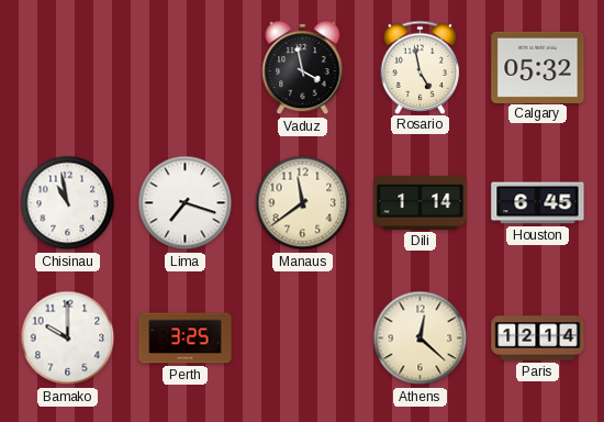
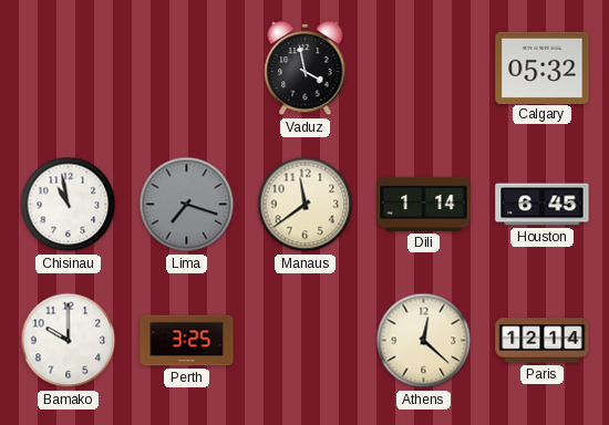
Rosario: 4:58 -> none
Lima dial: white -> grey
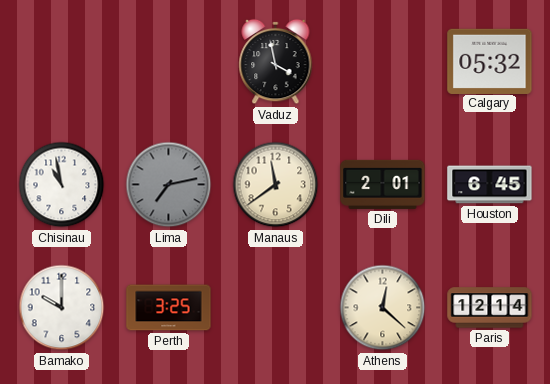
Lima: 7:18 -> 7:13
Dili: 1:14 -> 2:01
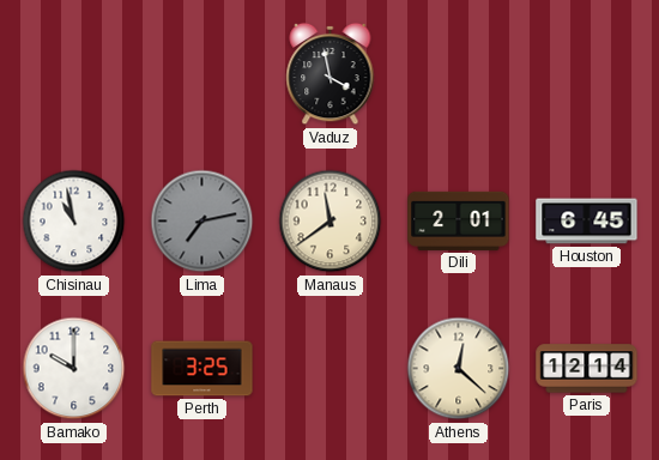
Calgary: 05:32 -> none
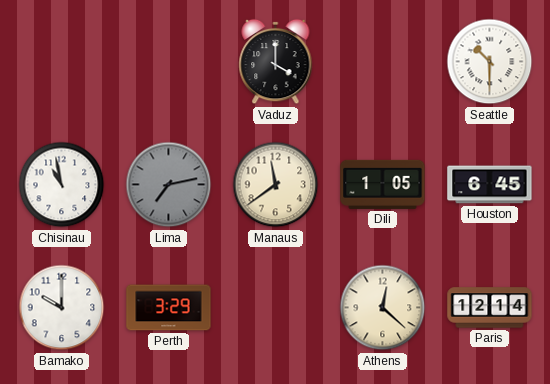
Vaduz: 3:58 -> 4:00
Seattle: none -> 10:30
Dili: 2:01 -> 1:05
Perth: 3:25 -> 3:29
